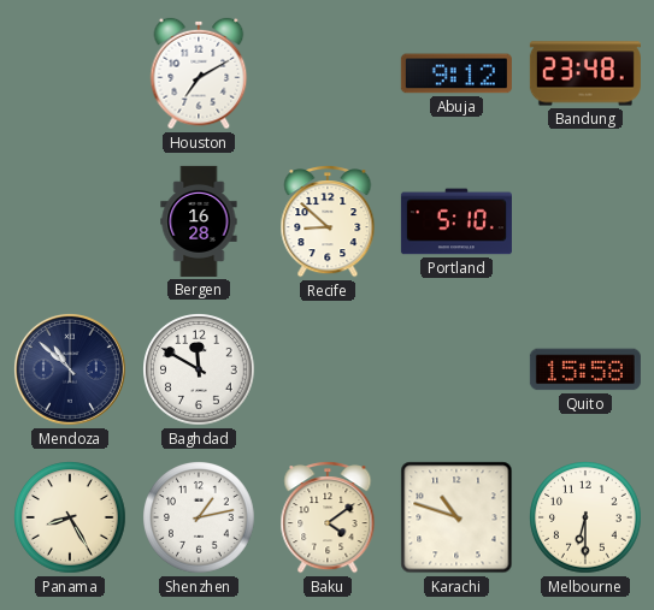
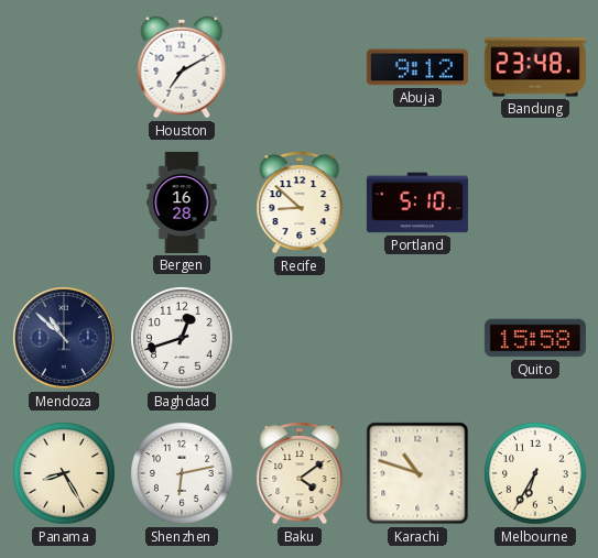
Baghdad: 11:50 -> 12:42
Shenzhen: 1:13 -> 6:13
Melbourne: 6:30 -> 6:35
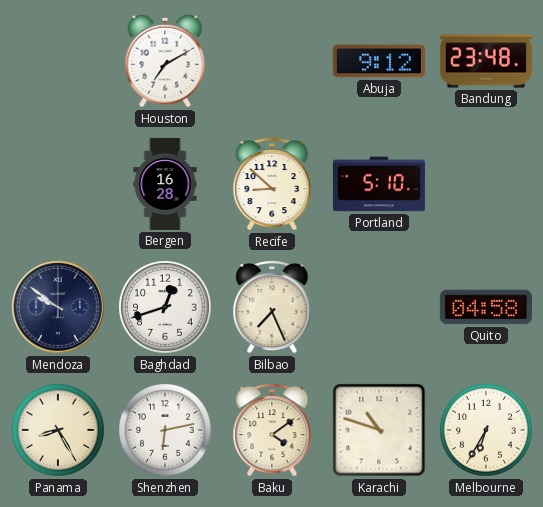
Mendoza: 10:52 -> 9:51
Bilbao: none -> 7:26
Quito: 15:58 -> 04:58
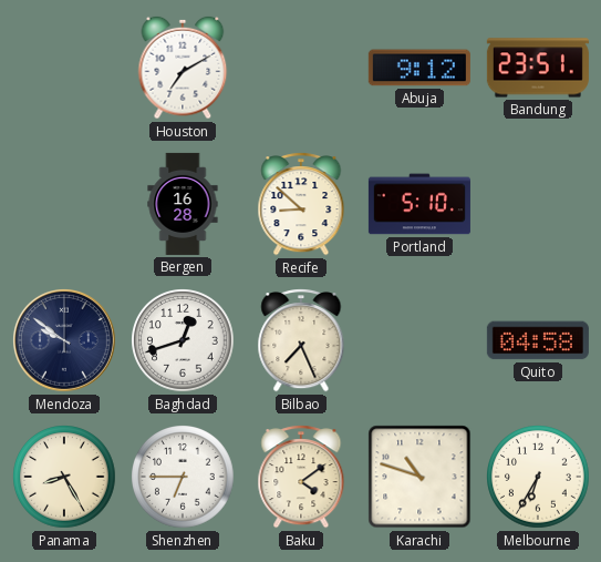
Bandung: 23:48 -> 23:51
Shenzhen: 6:13 -> 6:45
